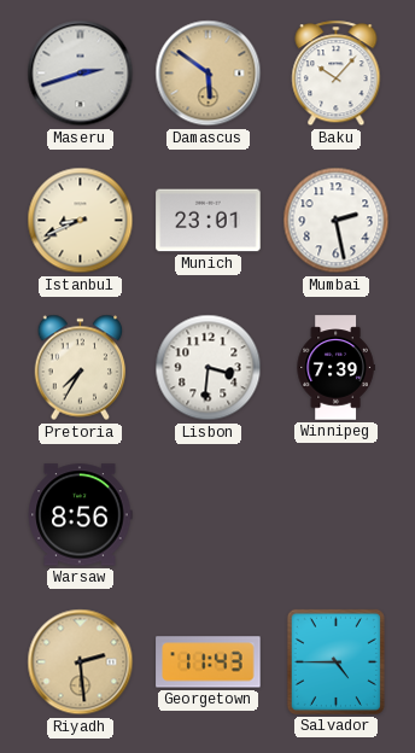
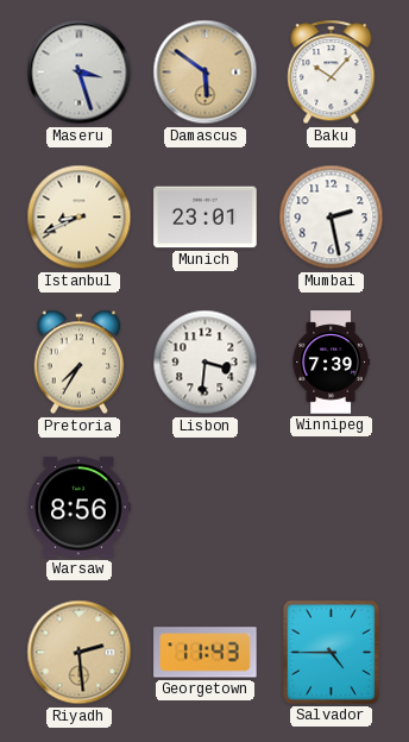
Maseru: 2:42 -> 3:27
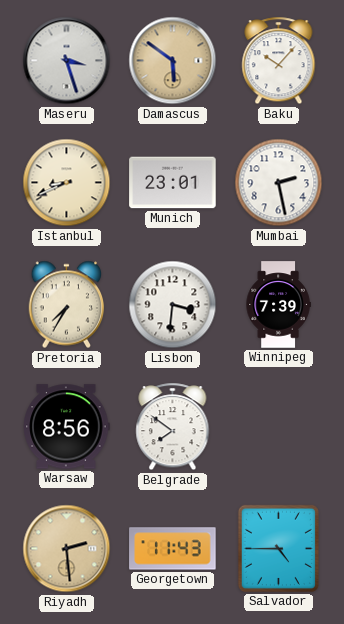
Belgrade: none -> 7:51
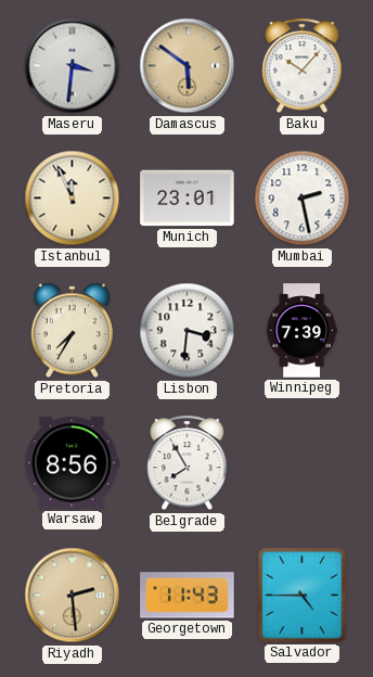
Maseru: 3:27 -> 3:31
Istanbul: 8:41 -> 11:56
Belgrade: 7:51 -> 7:55
